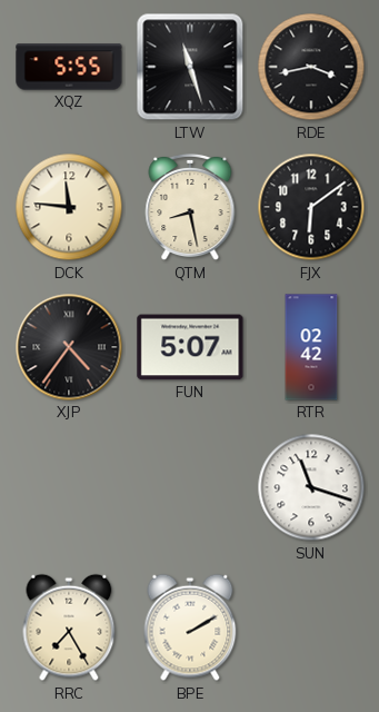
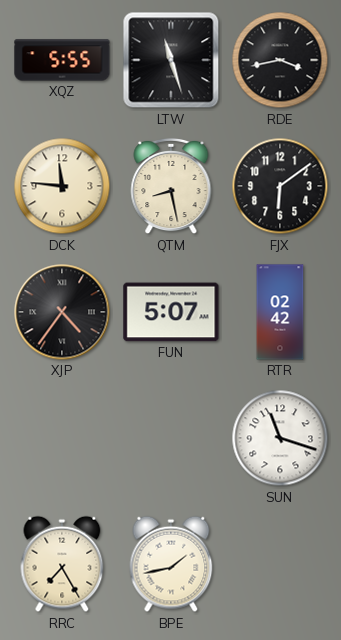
BPE: 2:10 -> 1:43
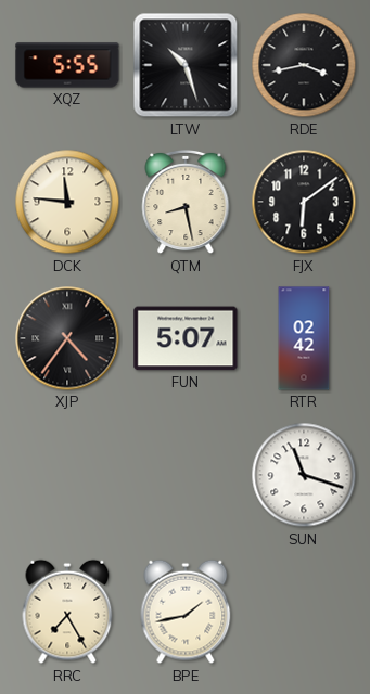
LTW: 11:27 -> 10:27
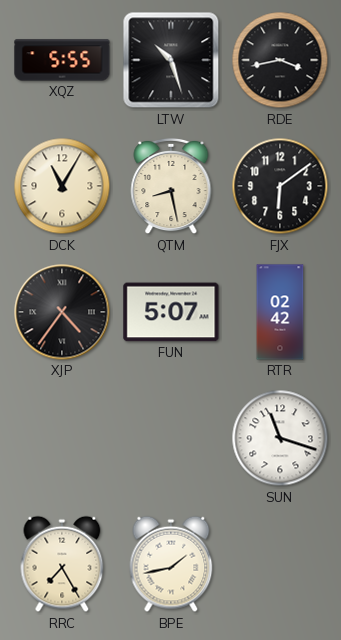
DCK: 11:46 -> 11:05
